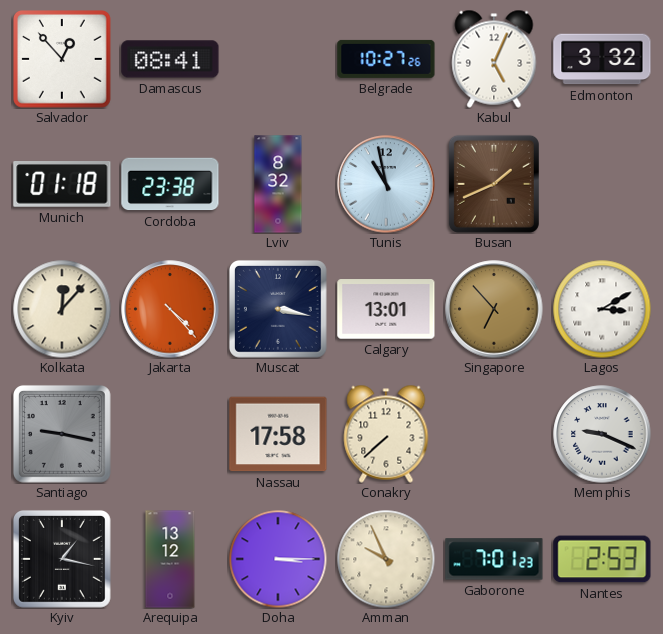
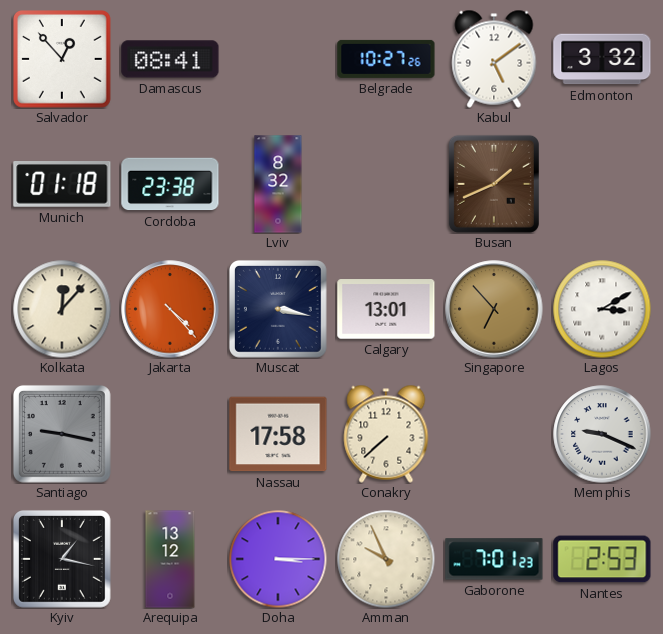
Kabul: 5:04 -> 5:09
Tunis: 10:58 -> none
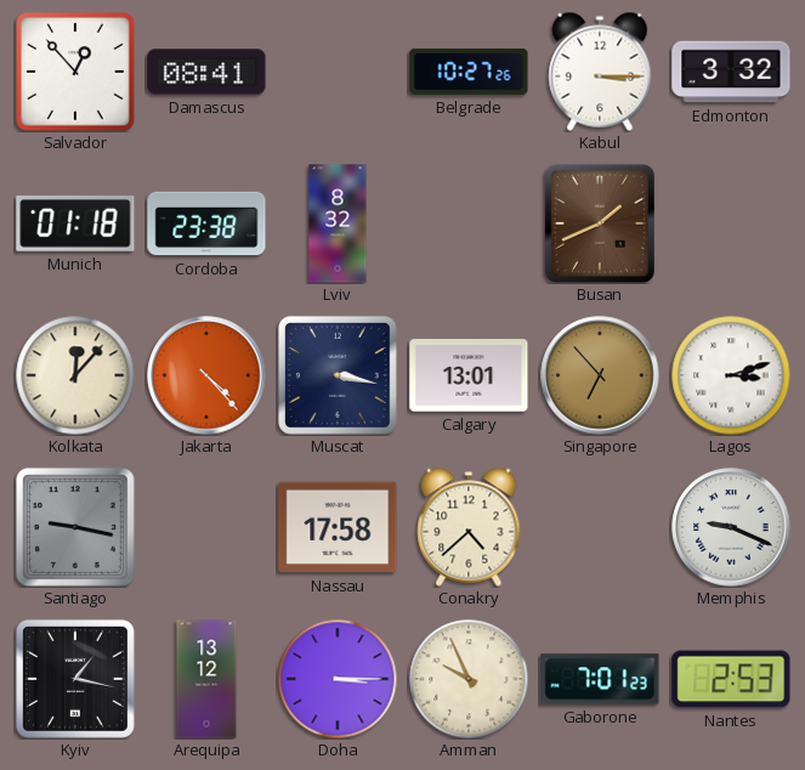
Kabul: 5:09 -> 3:15
Lagos: 3:10 -> 3:12
Conakry: 7:38 -> 4:38
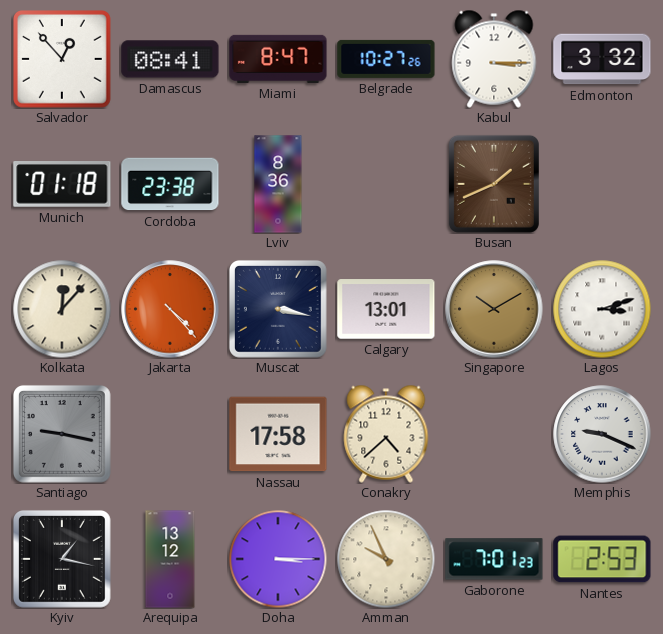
Miami: none -> 8:47
Lviv: 8:32 -> 8:36
Singapore: 6:53 -> 10:10
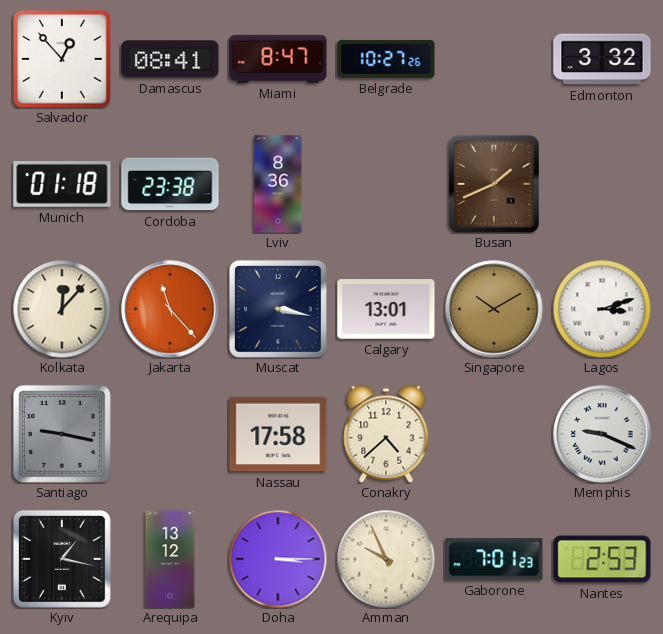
Kabul: 3:15 -> none
Jakarta: 4:23 -> 11:23
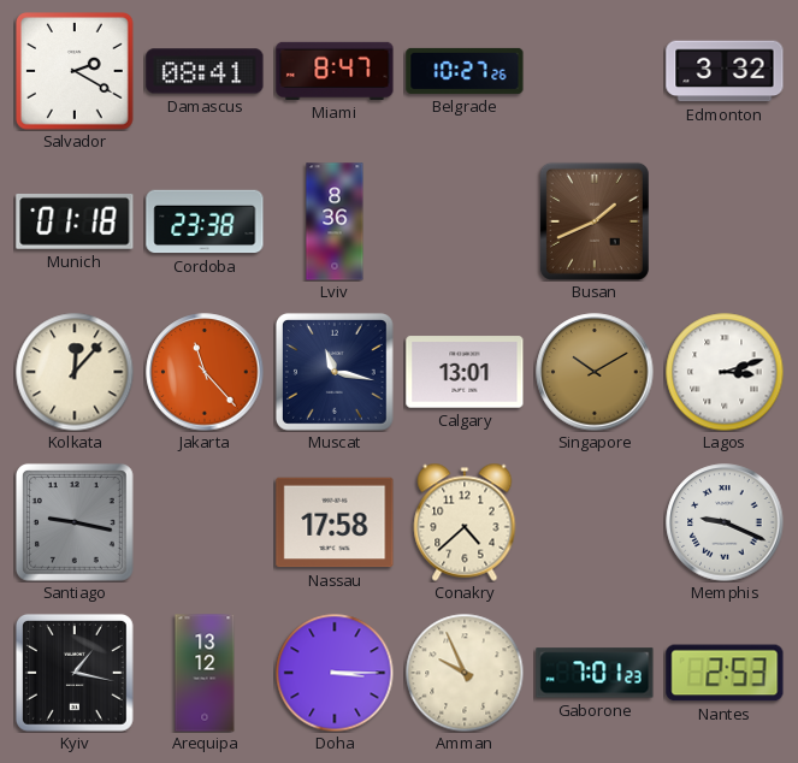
Salvador: 12:53 -> 2:20
Muscat: 3:17 -> 11:17
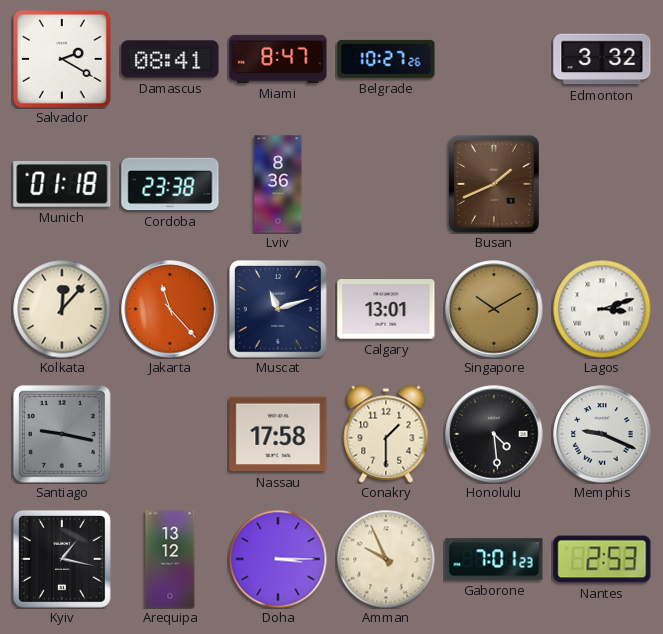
Muscat: 11:17 -> 11:12
Conakry: 4:38 -> 1:30
Honolulu: none -> 4:29
